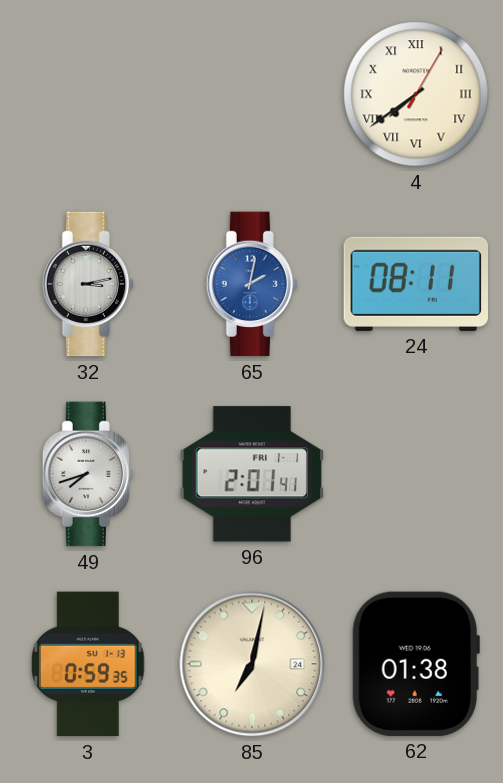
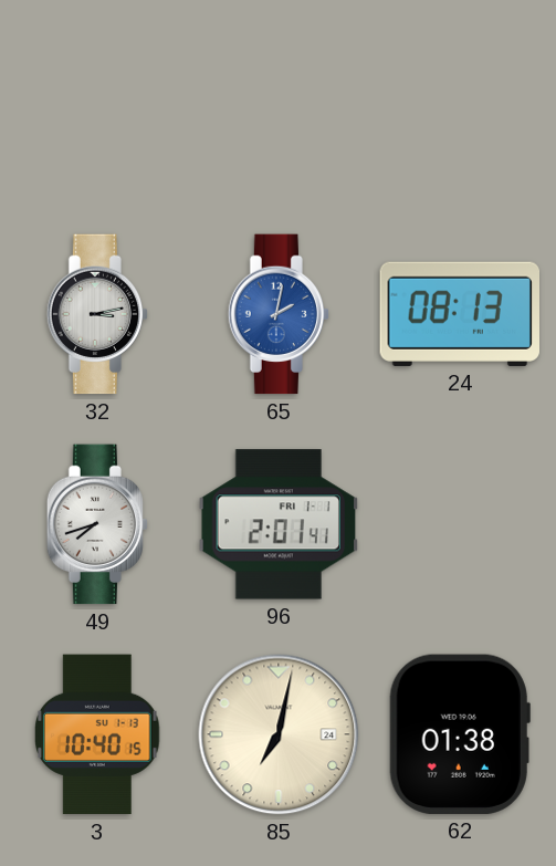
4: 7:39 -> none
24: 08:11 -> 08:13
3: 0:59 -> 10:40
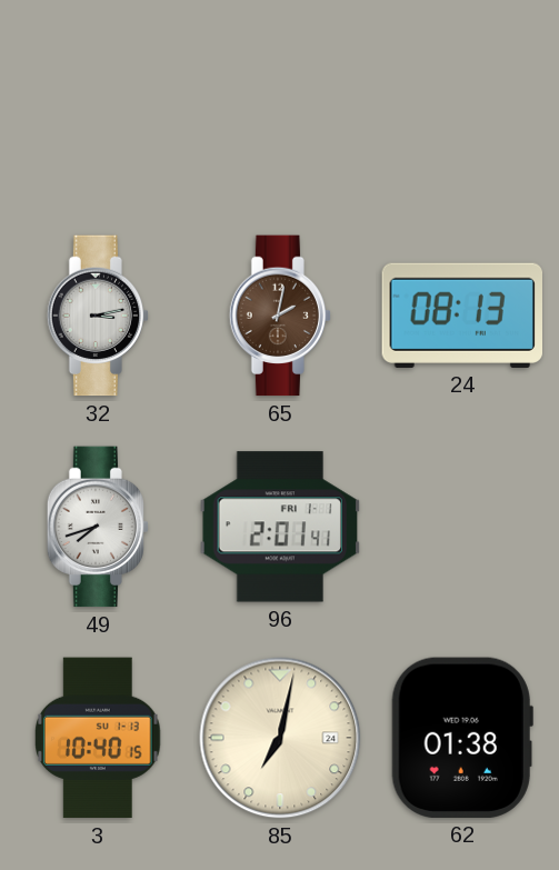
65 dial: blue -> brown
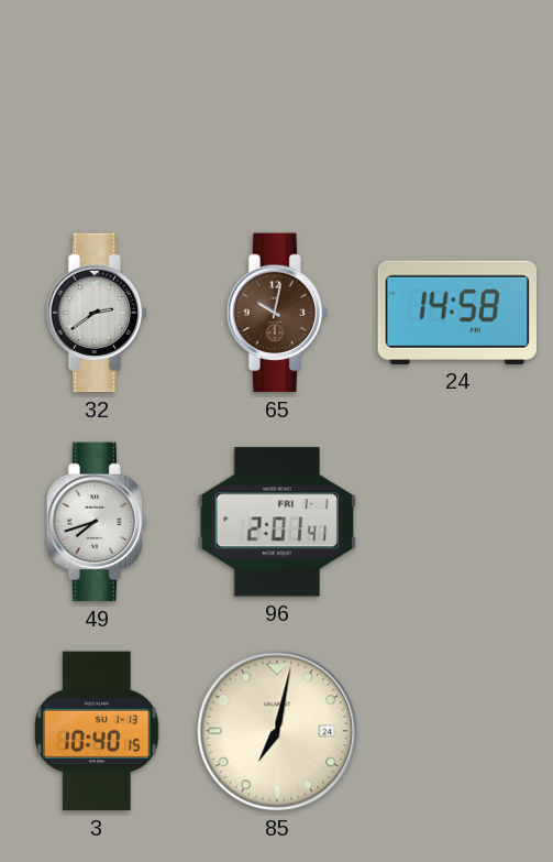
32: 3:13 -> 2:39
65: 2:02 -> 10:02
24: 08:13 -> 14:58
62: 01:38 -> none
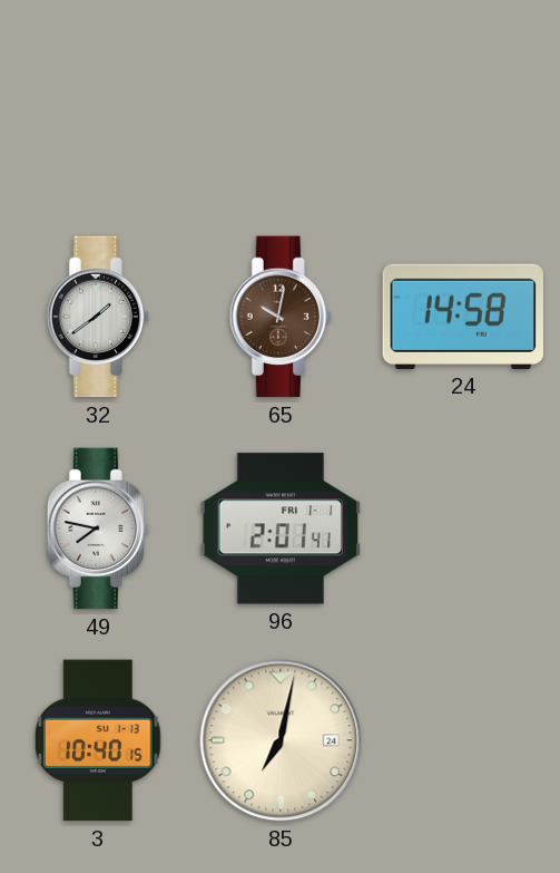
32: 2:39 -> 1:39
49: 7:42 -> 7:47
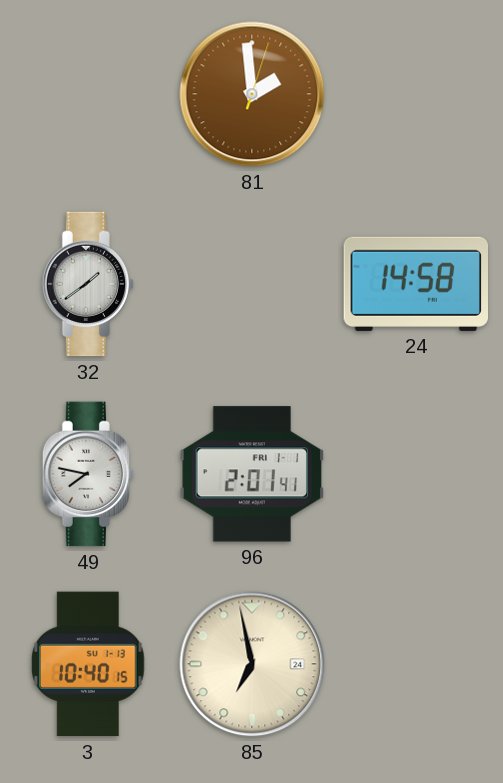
81: none -> 1:59
65: 10:02 -> none
85: 7:02 -> 6:58
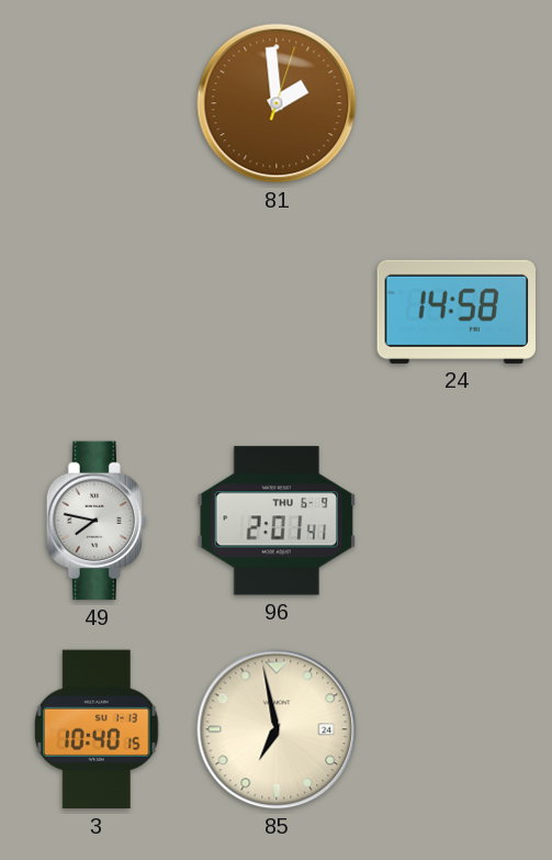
32: 1:39 -> none
96 date: FRI 1-1 -> THU 6-9
